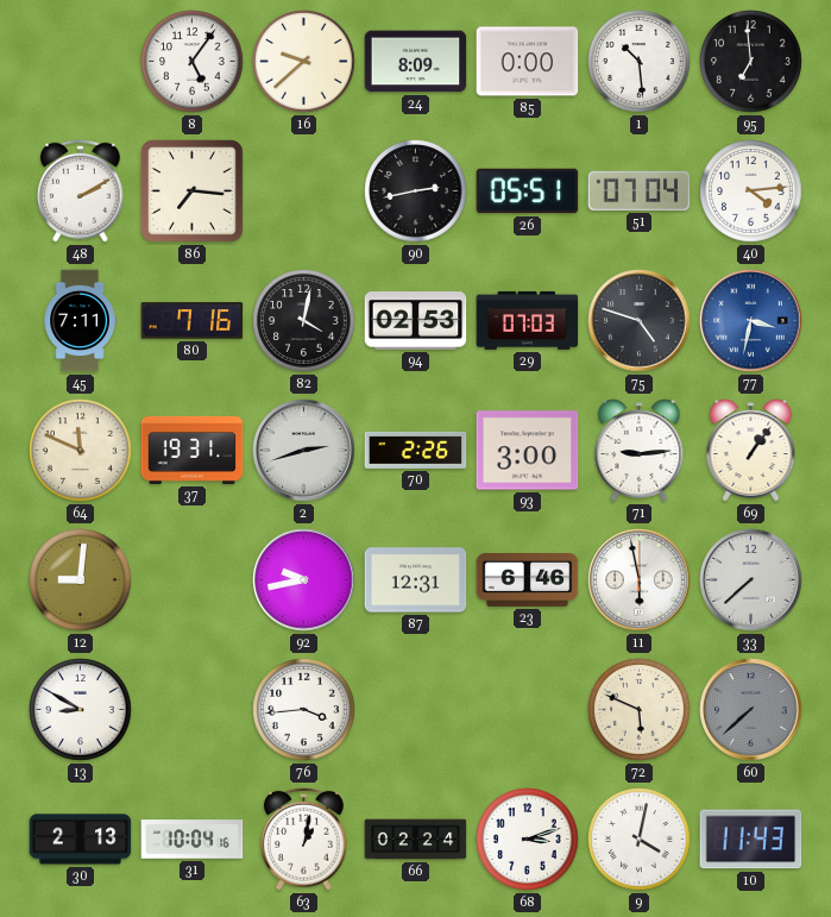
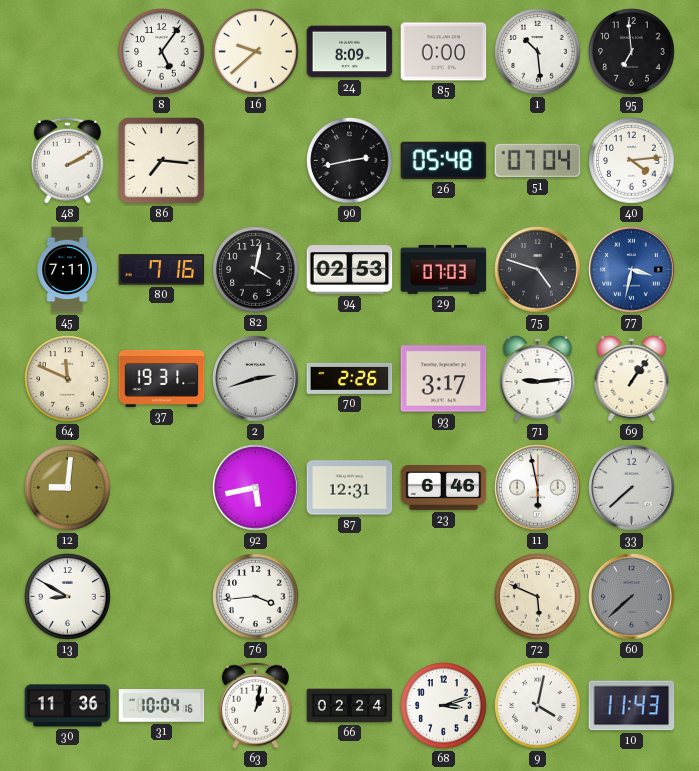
26: 05:51 -> 05:48
93: 3:00 -> 3:17
92: 9:43 -> 5:43
30: 2:13 -> 11:36
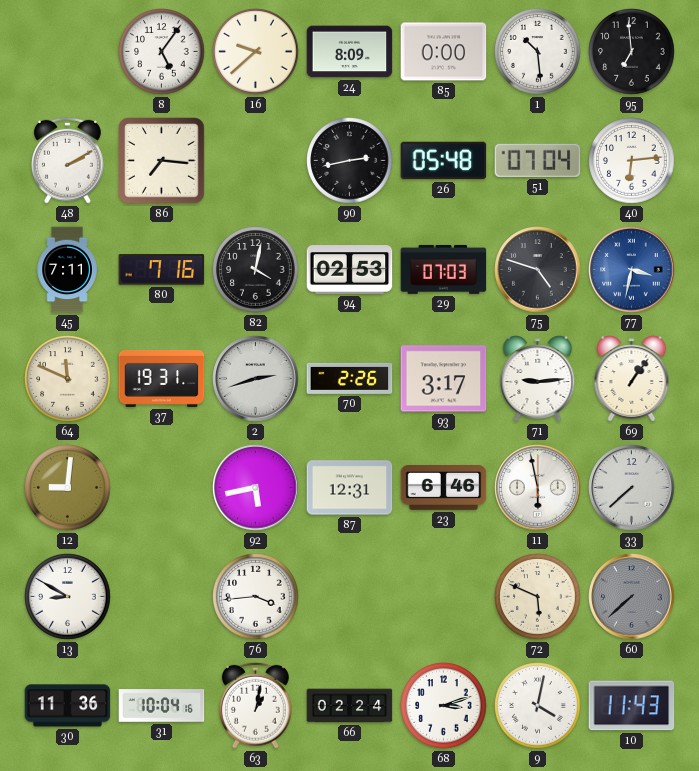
40: 4:14 -> 6:14
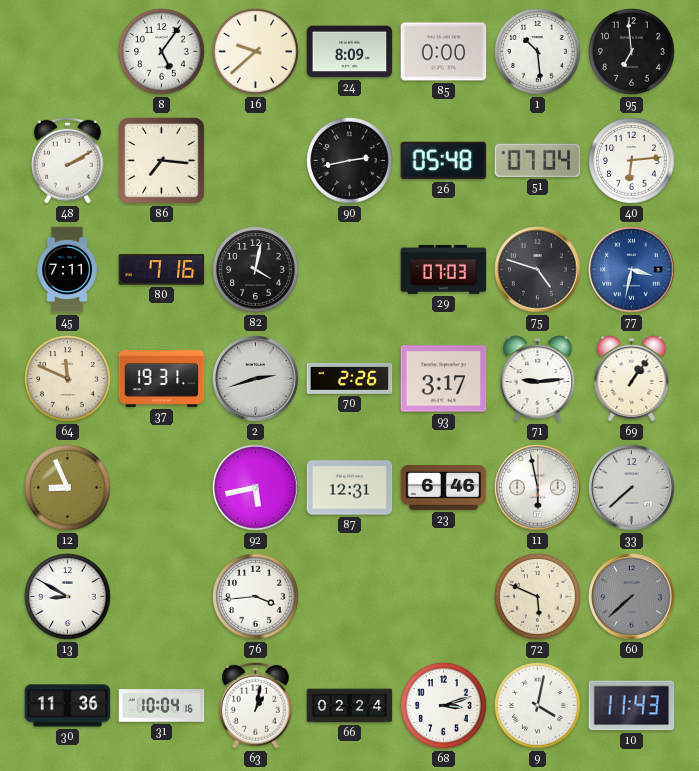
94: 02:53 -> none
12: 9:01 -> 8:56
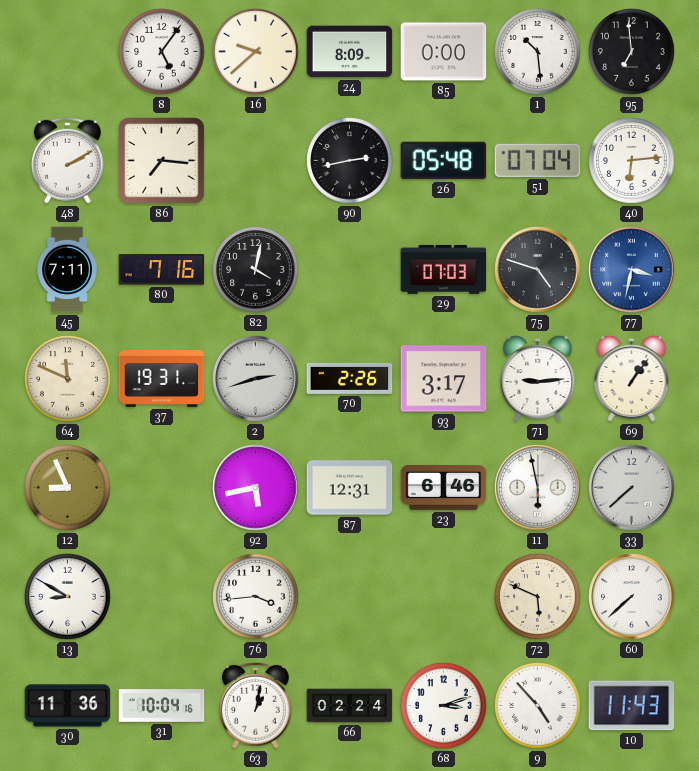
60 dial: grey -> white
9: 4:02 -> 4:53
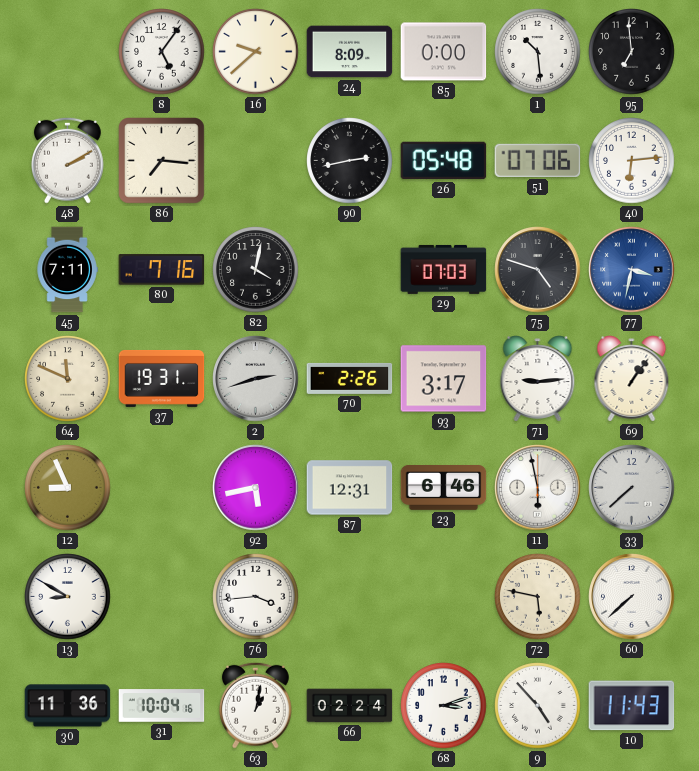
51: 07:04 -> 07:06
72: 5:49 -> 5:47
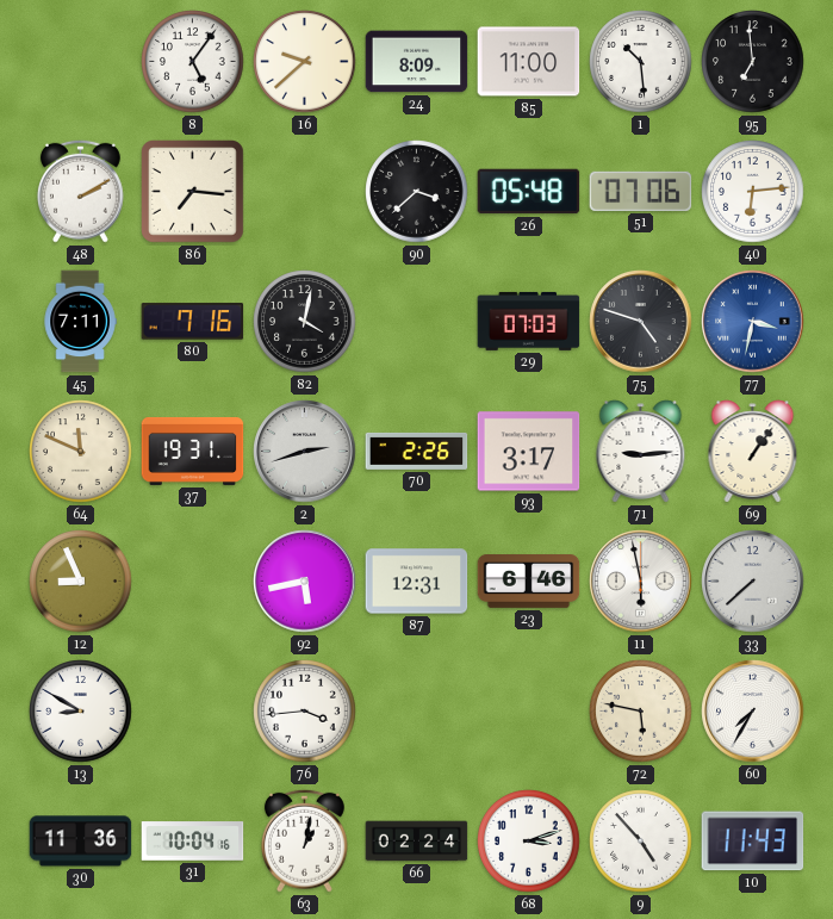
85: 0:00 -> 11:00
90: 2:43 -> 3:38
60: 7:38 -> 7:35
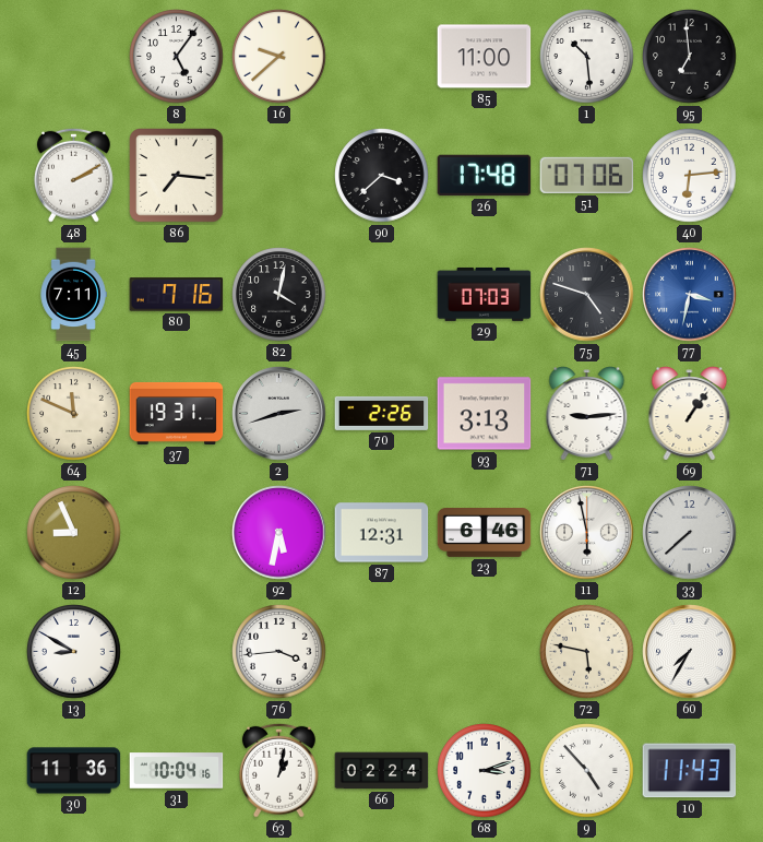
24: 8:09 -> none
26: 05:48 -> 17:48
93: 3:17 -> 3:13
92: 5:43 -> 5:32
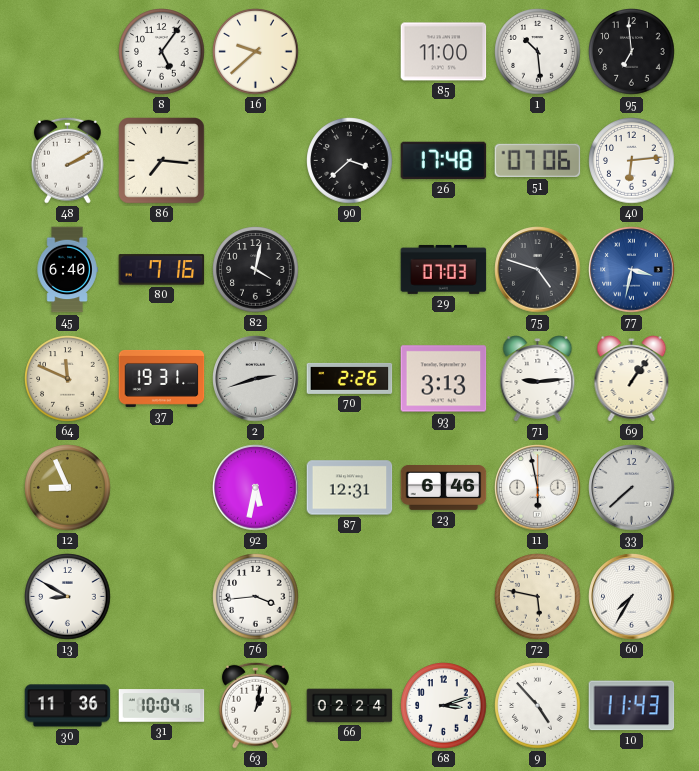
45: 7:11 -> 6:40
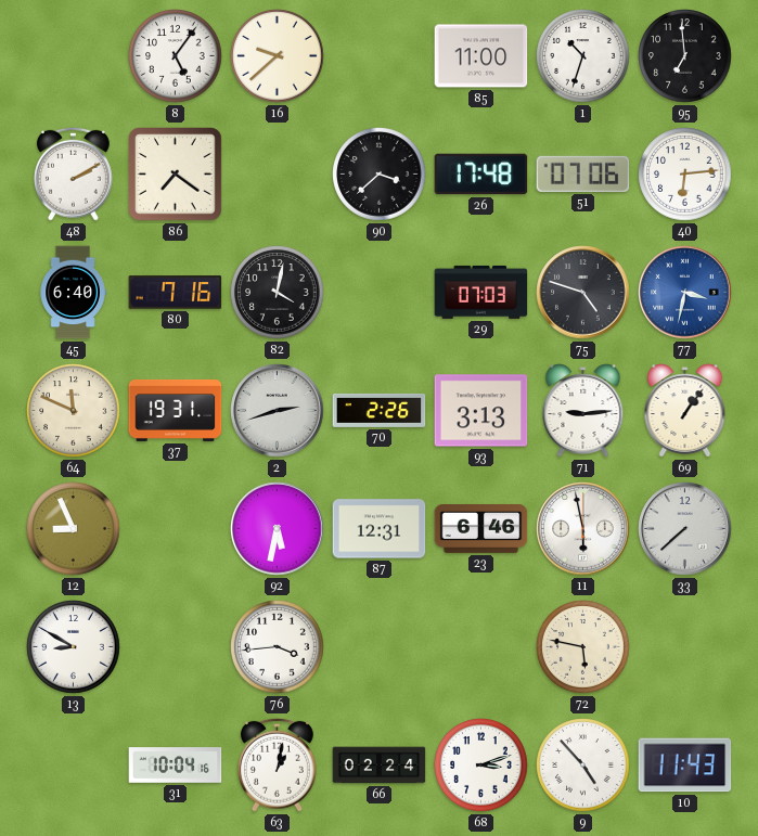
1: 10:29 -> 10:33
86: 7:16 -> 7:21
60: 7:35 -> none
30: 11:36 -> none
